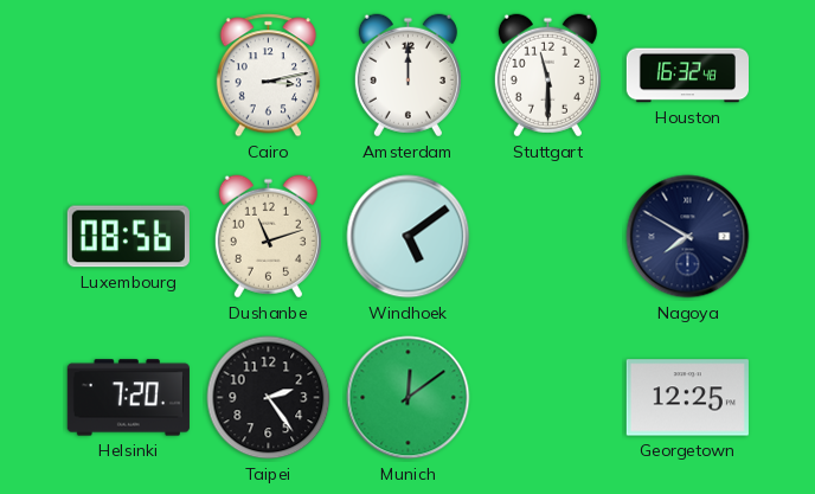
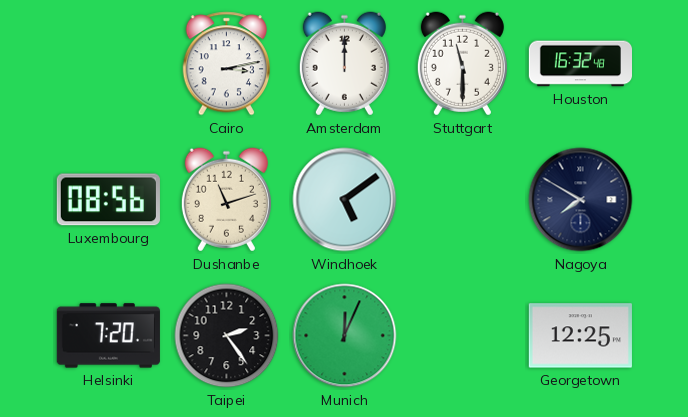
Munich: 12:09 -> 12:04
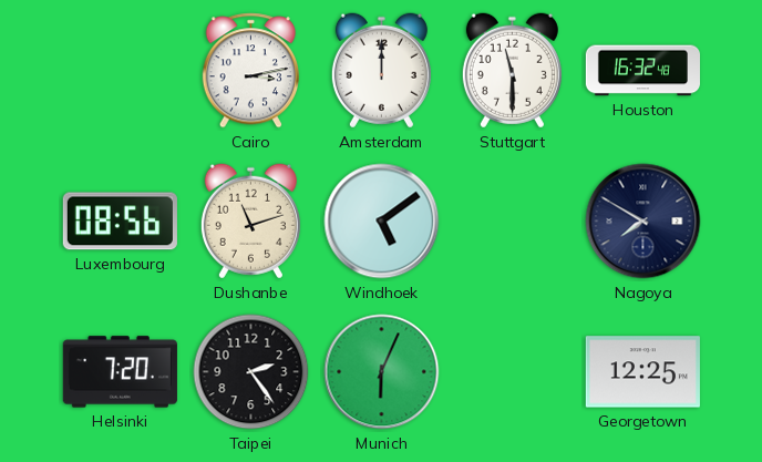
Munich: 12:04 -> 6:04
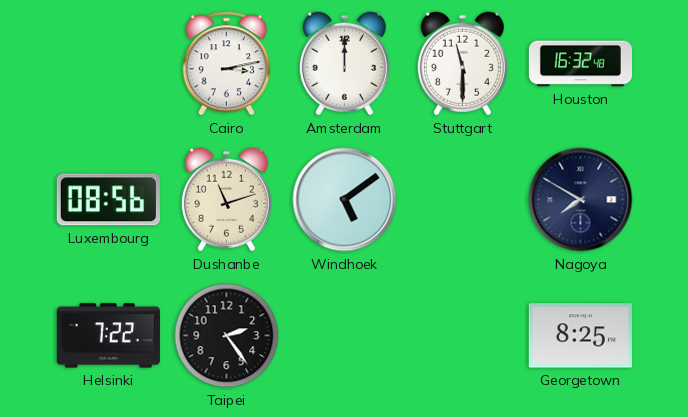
Helsinki: 7:20 -> 7:22
Munich: 6:04 -> none
Georgetown: 12:25 -> 8:25
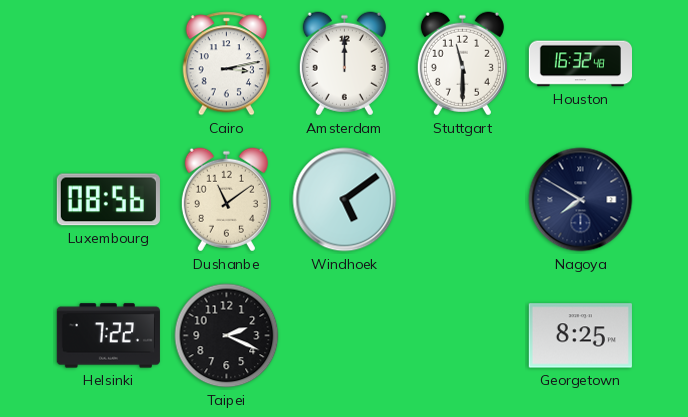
Dushanbe: 11:12 -> 11:09
Taipei: 2:24 -> 2:19
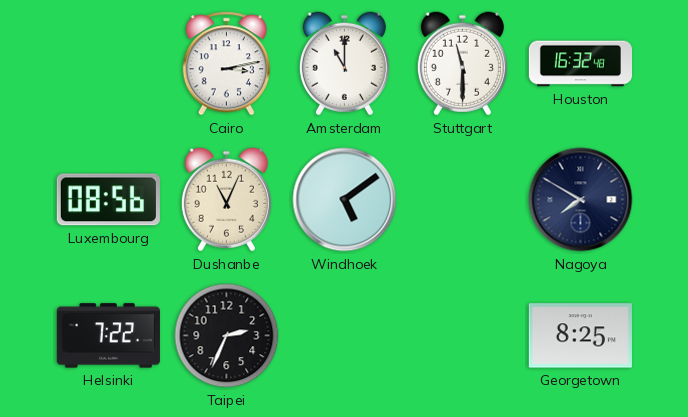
Amsterdam: 12:00 -> 11:00
Dushanbe: 11:09 -> 11:04
Taipei: 2:19 -> 2:34
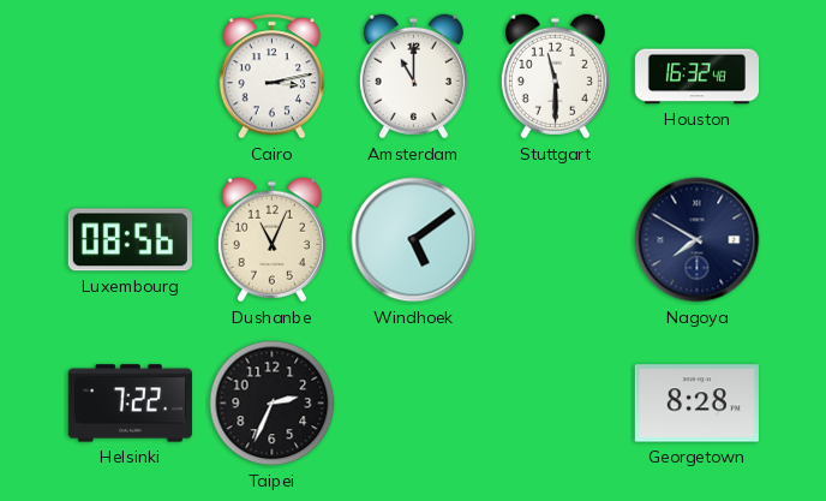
Georgetown: 8:25 -> 8:28
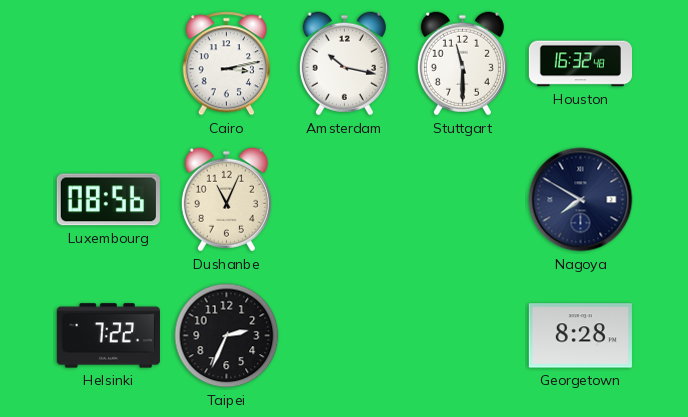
Amsterdam: 11:00 -> 10:17
Windhoek: 5:09 -> none
